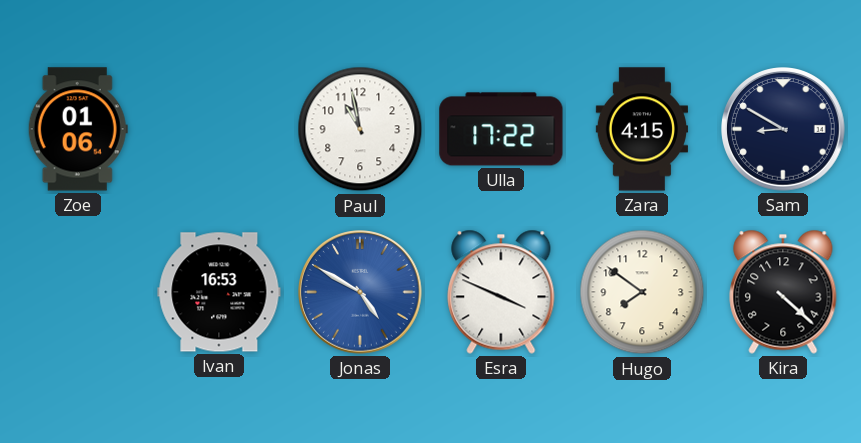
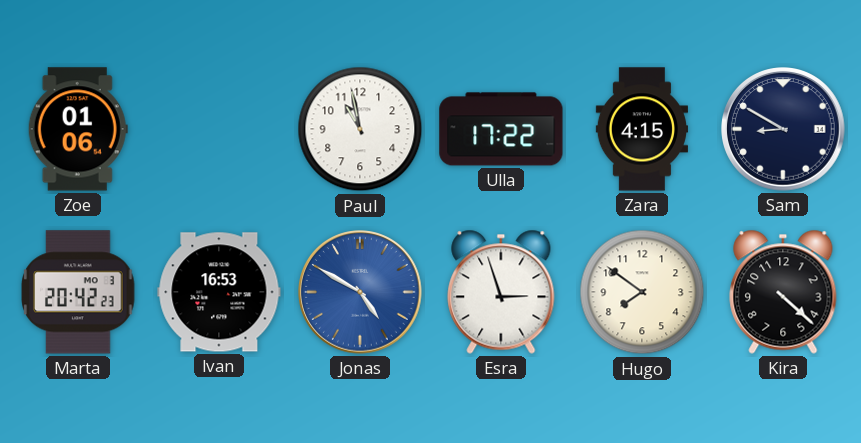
Marta: none -> 20:42
Esra: 3:49 -> 2:57
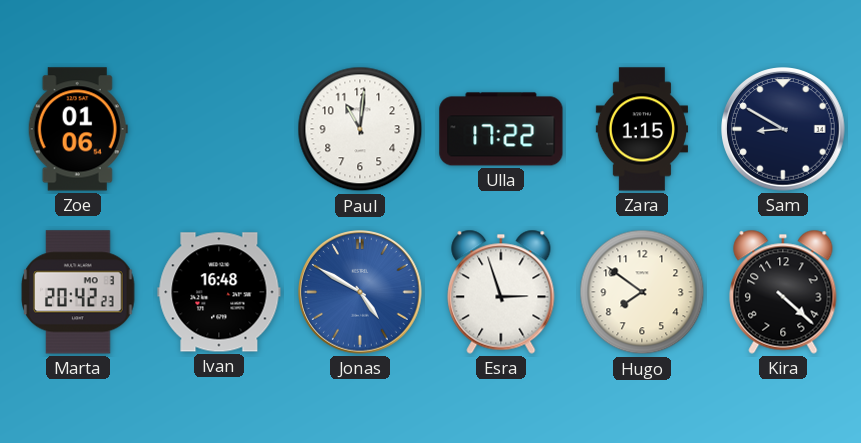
Paul: 10:58 -> 11:01
Zara: 4:15 -> 1:15
Ivan: 16:53 -> 16:48
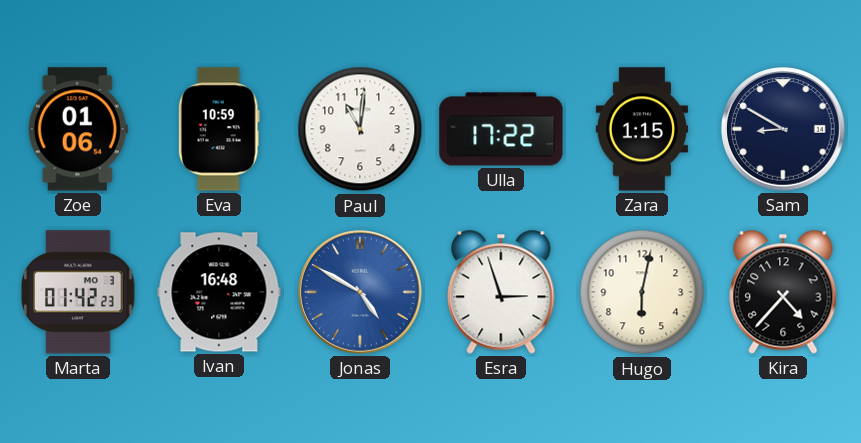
Eva: none -> 10:59
Marta: 20:42 -> 01:42
Hugo: 7:51 -> 6:02
Kira: 4:22 -> 4:37
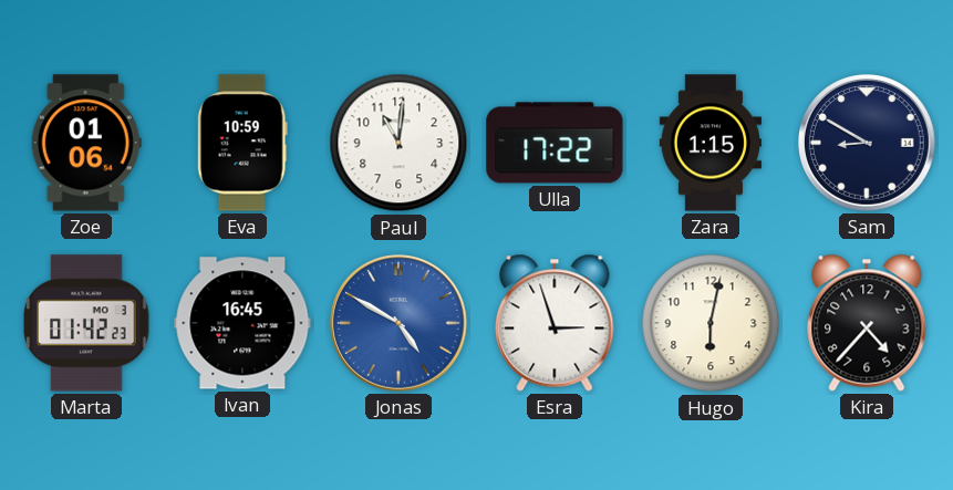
Ivan: 16:48 -> 16:45
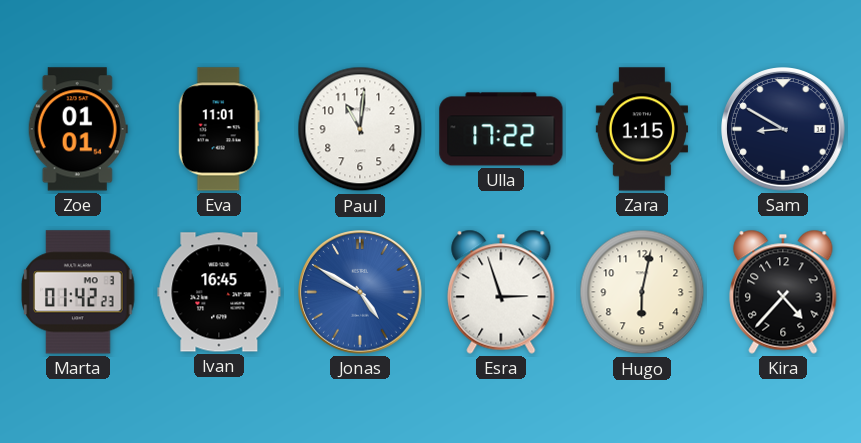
Zoe: 01:06 -> 01:01
Eva: 10:59 -> 11:01
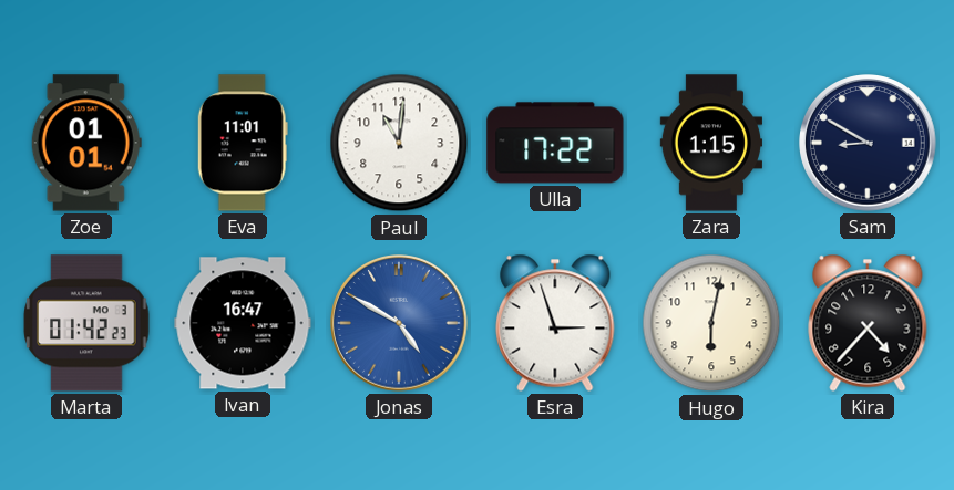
Ivan: 16:45 -> 16:47
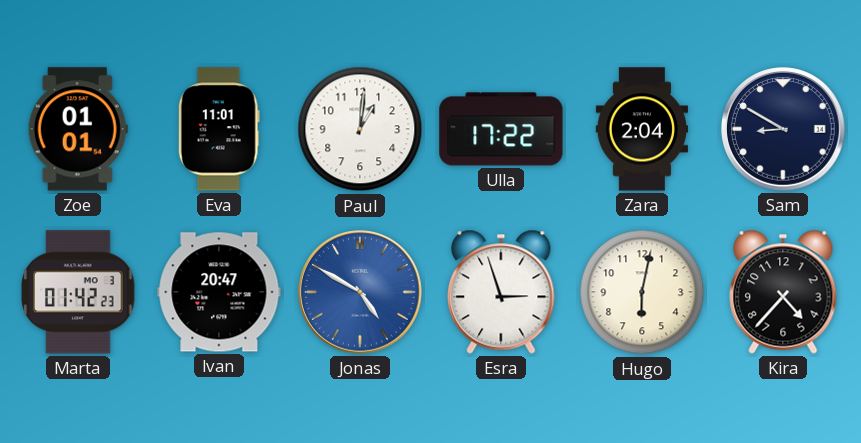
Paul: 11:01 -> 1:01
Zara: 1:15 -> 2:04
Ivan: 16:47 -> 20:47
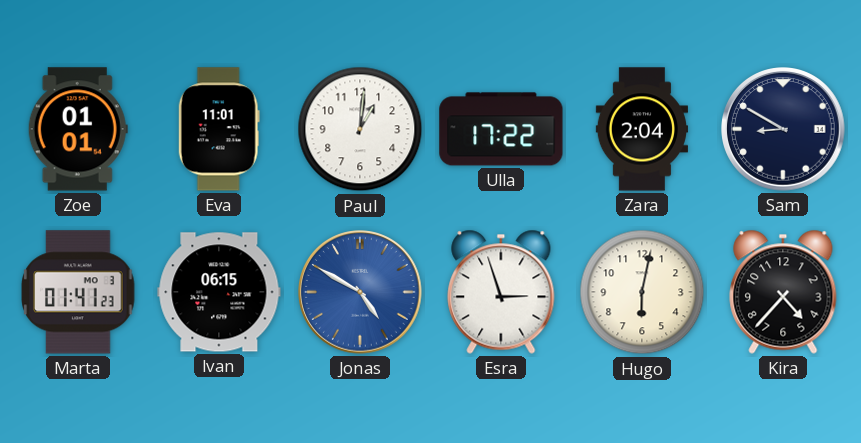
Marta: 01:42 -> 01:41
Ivan: 20:47 -> 06:15
